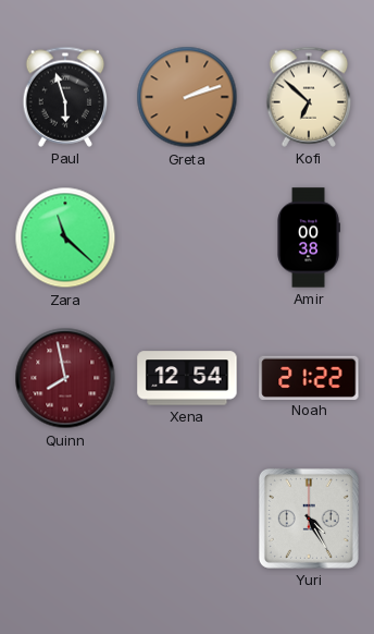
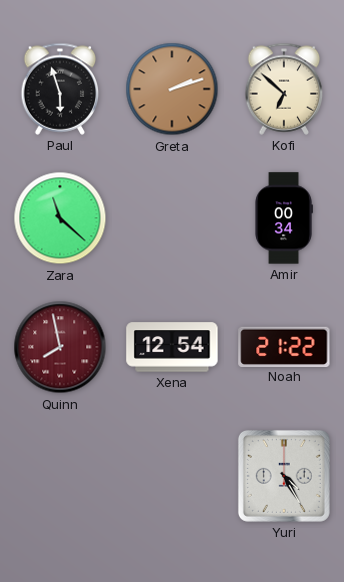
Amir: 00:38 -> 00:34
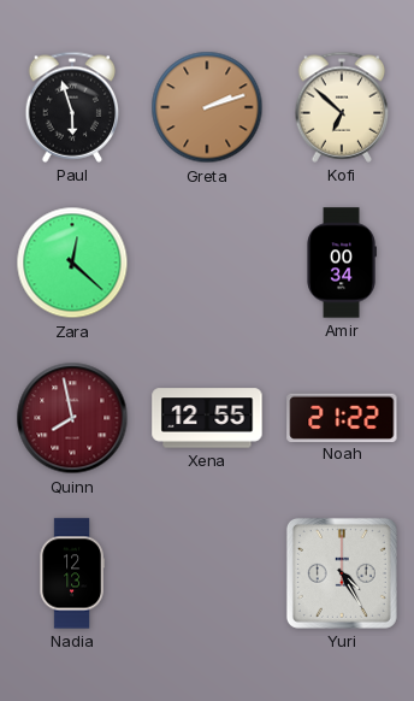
Zara: 11:22 -> 12:22
Xena: 12:54 -> 12:55
Nadia: none -> 12:13
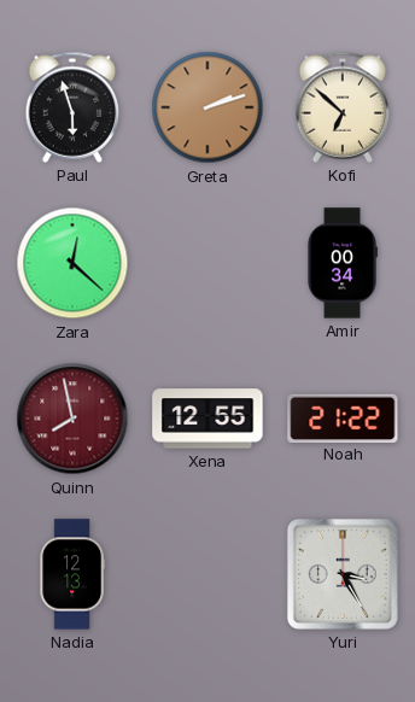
Yuri: 4:25 -> 3:25
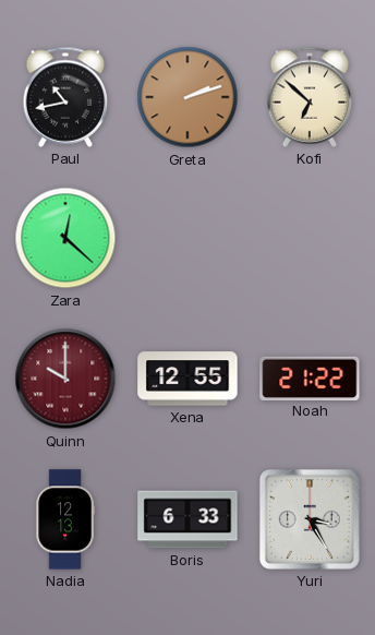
Paul: 5:57 -> 10:43
Amir: 00:34 -> none
Quinn: 7:58 -> 10:00
Boris: none -> 6:33
